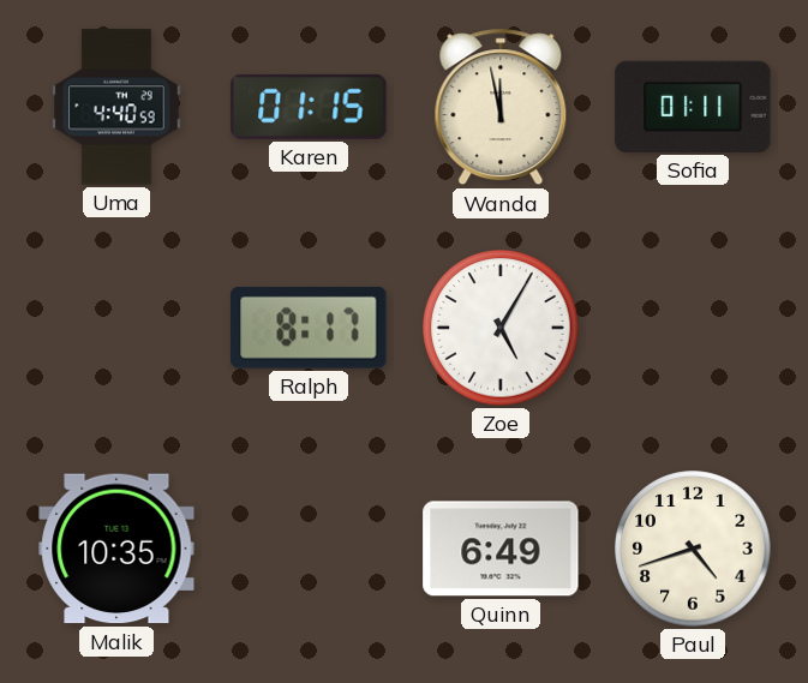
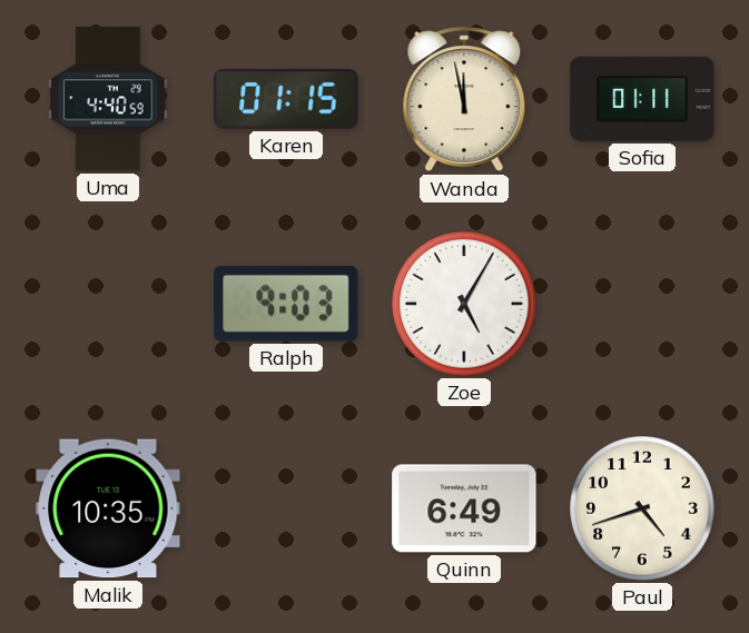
Ralph: 8:17 -> 9:03
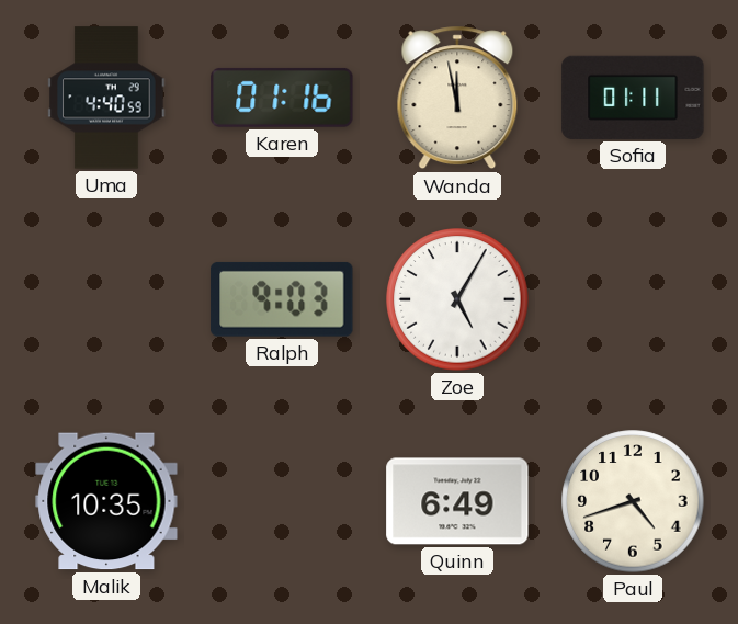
Karen: 01:15 -> 01:16
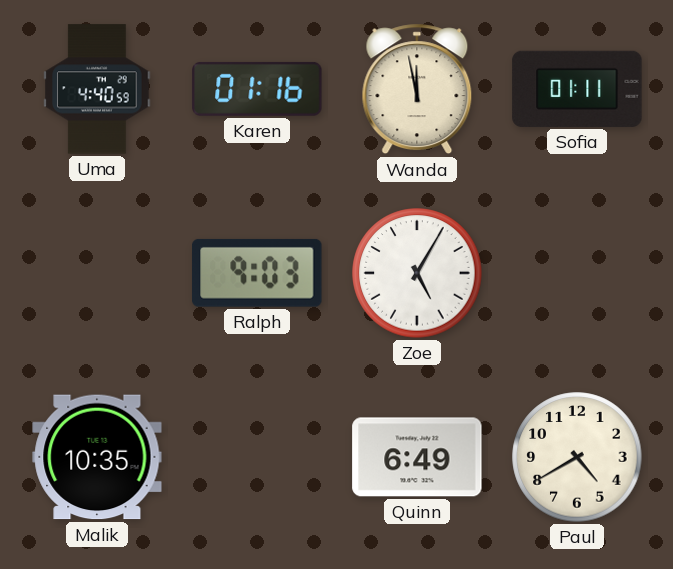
Paul: 4:42 -> 4:40
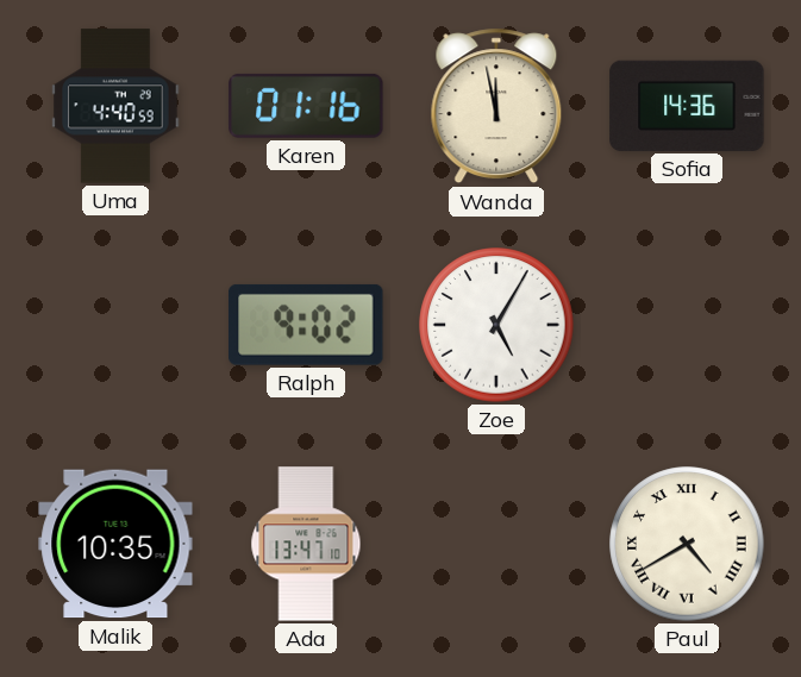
Sofia: 01:11 -> 14:36
Ralph: 9:03 -> 9:02
Ada: none -> 13:47
Quinn: 6:49 -> none
Paul numerals: Arabic -> Roman
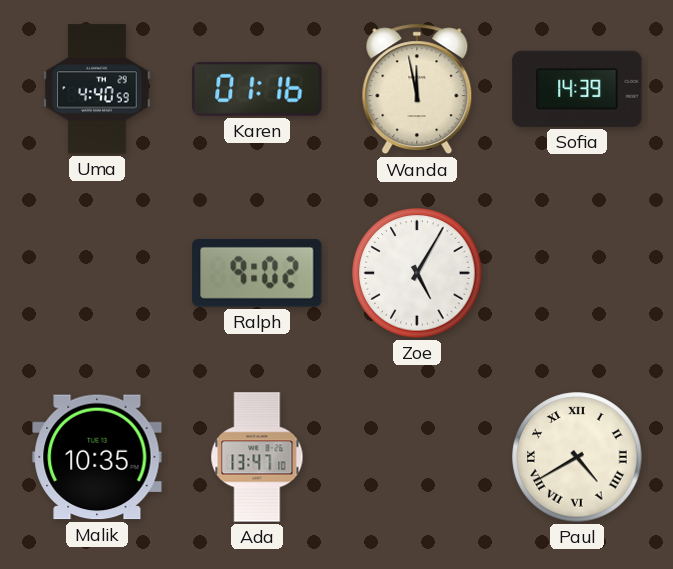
Sofia: 14:36 -> 14:39
